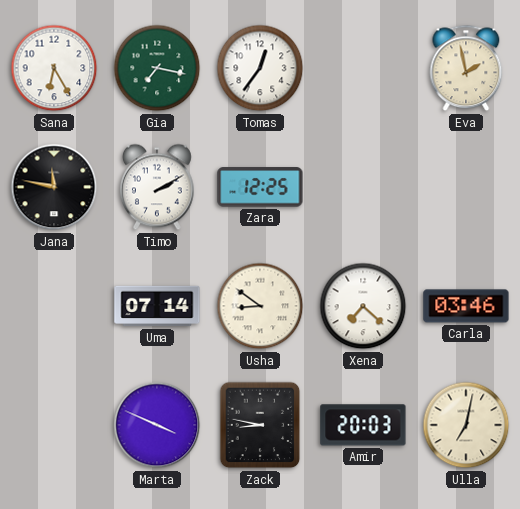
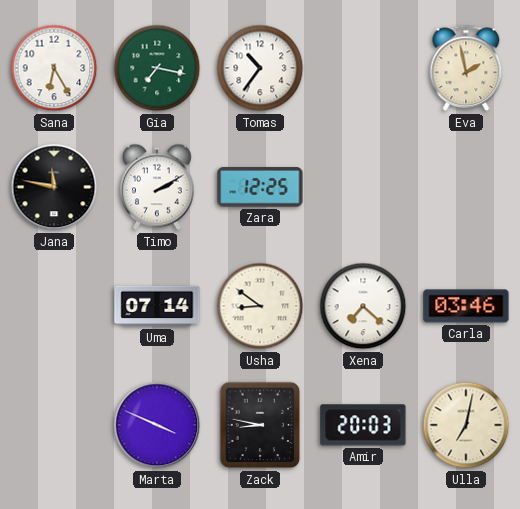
Tomas: 12:36 -> 10:36
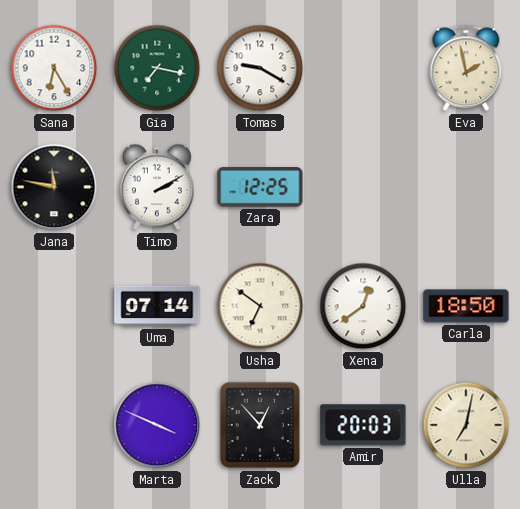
Tomas: 10:36 -> 9:20
Usha: 8:51 -> 6:51
Xena: 7:22 -> 12:39
Carla: 03:46 -> 18:50
Zack: 8:47 -> 12:53
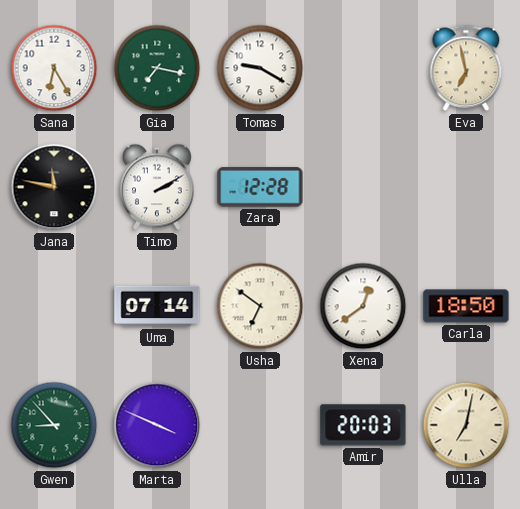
Eva: 1:58 -> 6:58
Zara: 12:25 -> 12:28
Gwen: none -> 8:53
Zack: 12:53 -> none
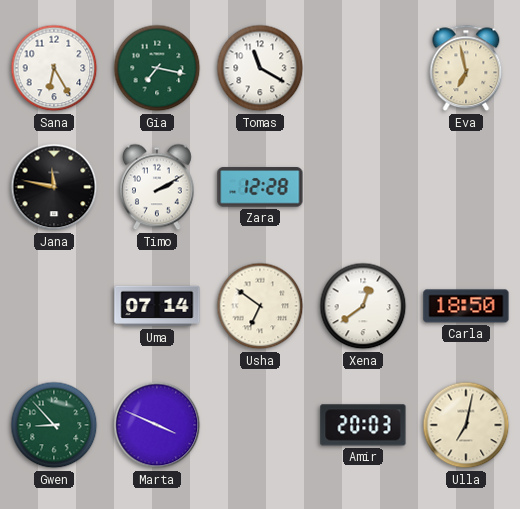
Tomas: 9:20 -> 11:20
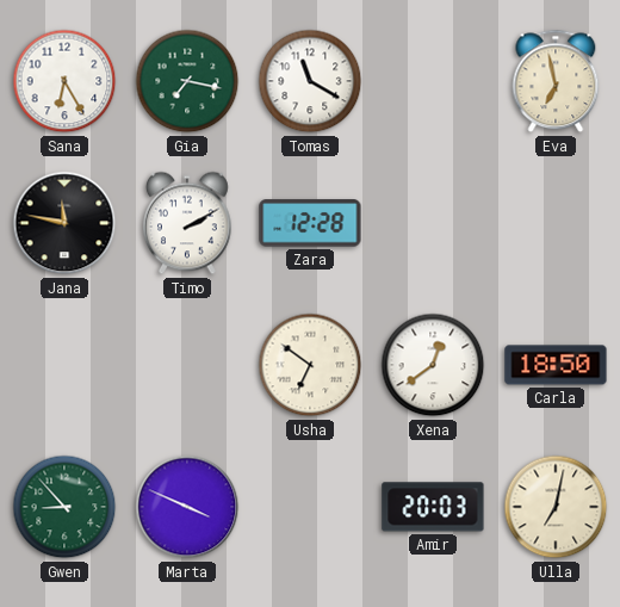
Uma: 07:14 -> none
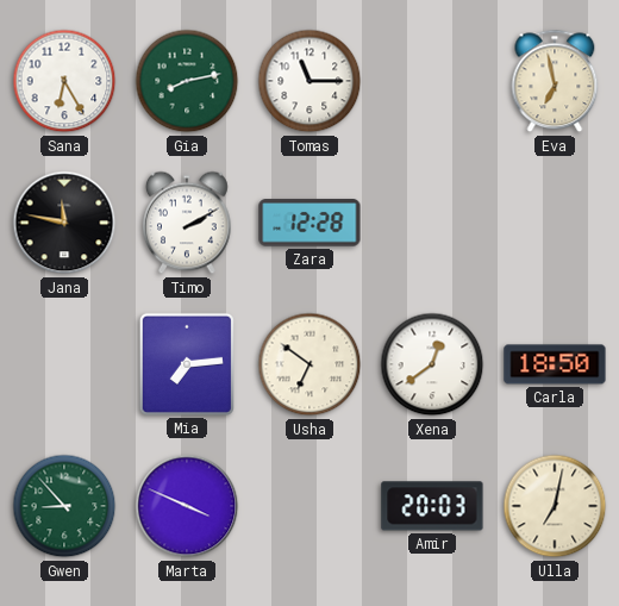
Gia: 7:17 -> 8:13
Tomas: 11:20 -> 11:15
Mia: none -> 7:14
